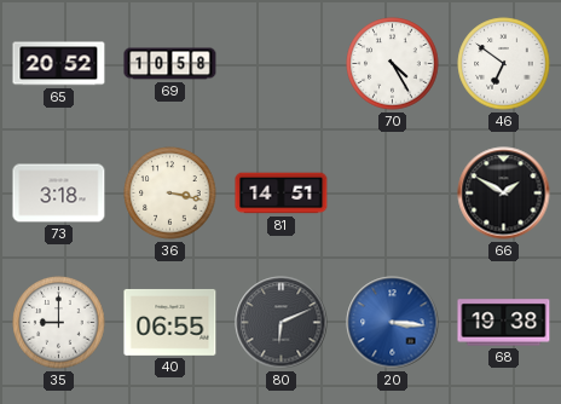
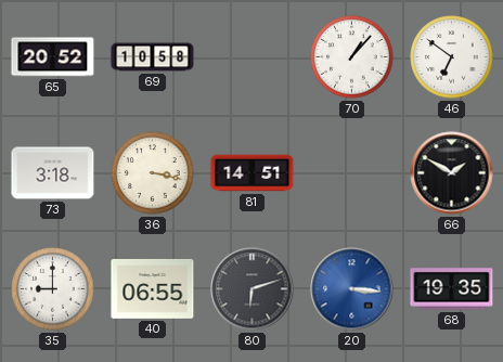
70: 4:25 -> 1:07
80: 6:11 -> 6:12
68: 19:38 -> 19:35
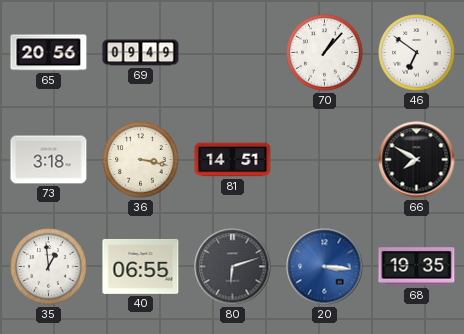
65: 20:52 -> 20:56
69: 10:58 -> 09:49
66: 1:50 -> 7:50
35: 9:00 -> 12:59
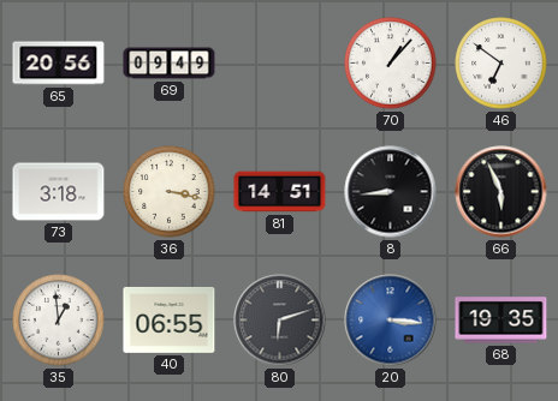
8: none -> 8:44
66: 7:50 -> 5:56
